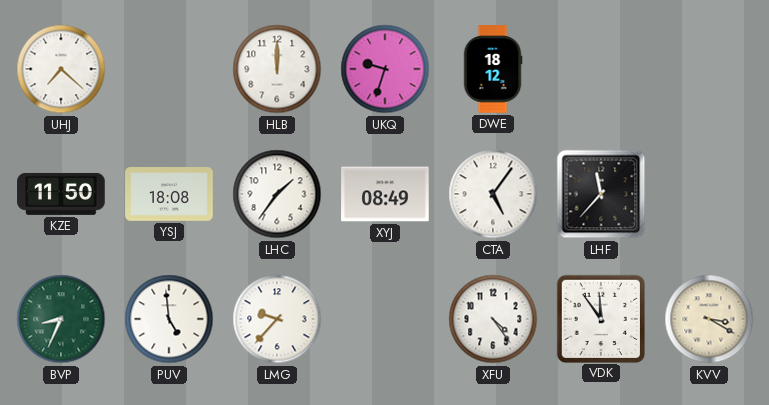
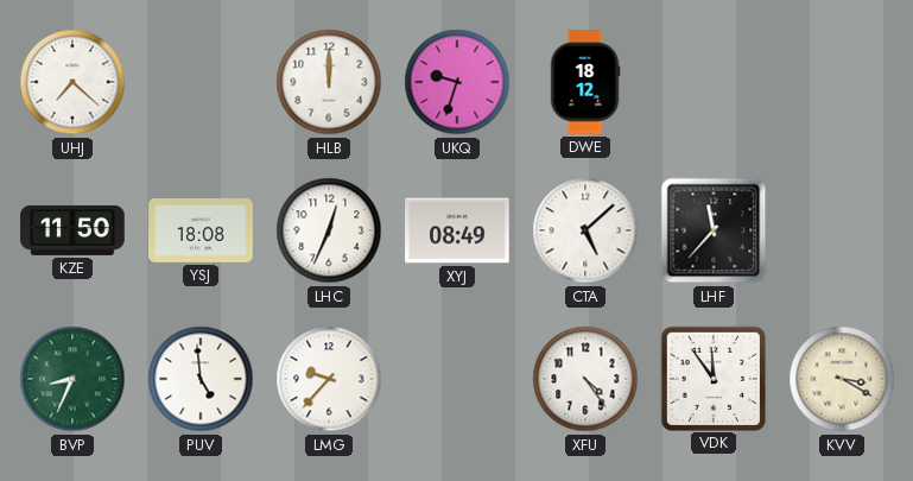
LHC: 1:36 -> 12:34
CTA: 5:06 -> 5:08
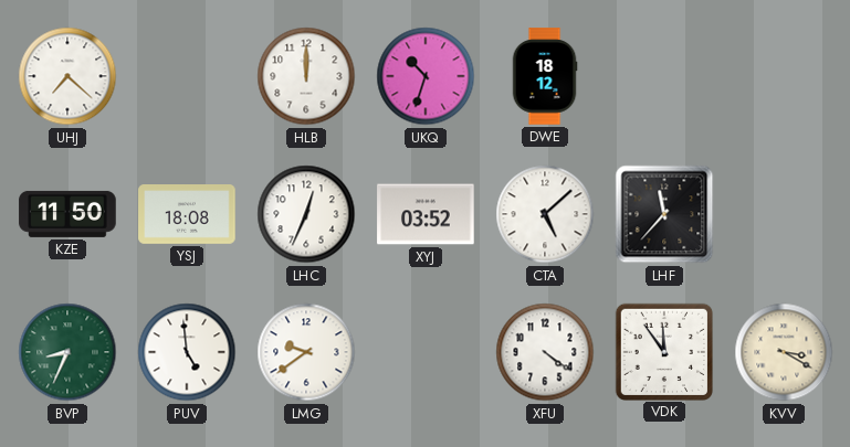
UKQ: 9:33 -> 10:33
XYJ: 08:49 -> 03:52
LMG: 9:37 -> 9:39
XFU: 4:24 -> 4:21
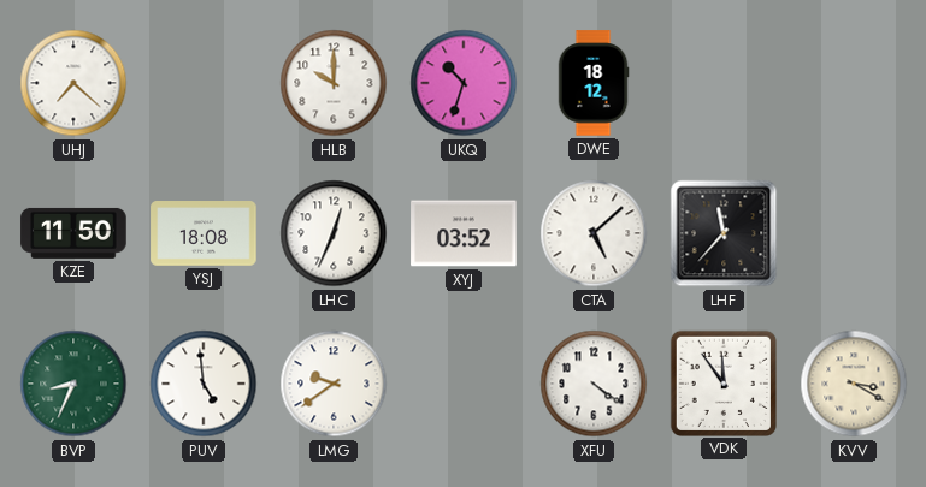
HLB: 12:00 -> 10:00
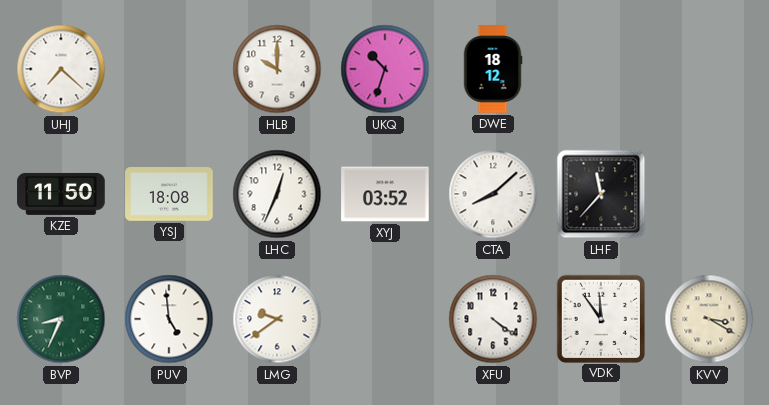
CTA: 5:08 -> 8:08
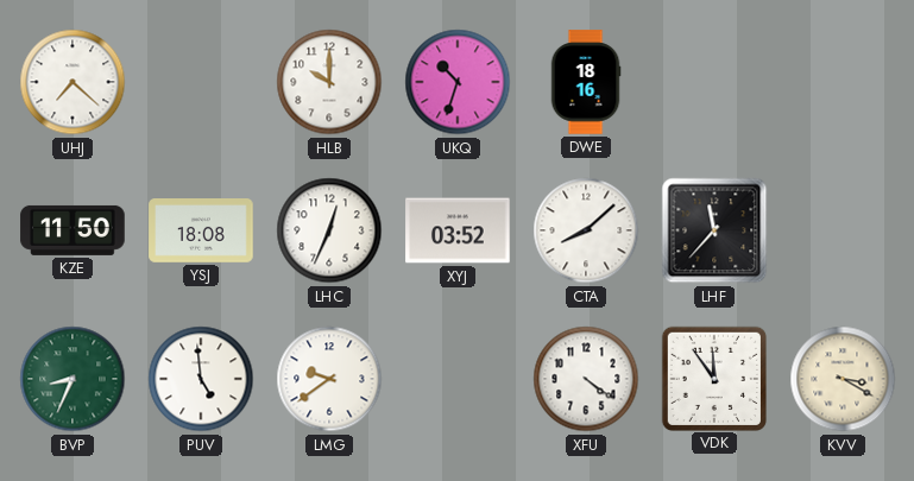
DWE: 18:12 -> 18:16
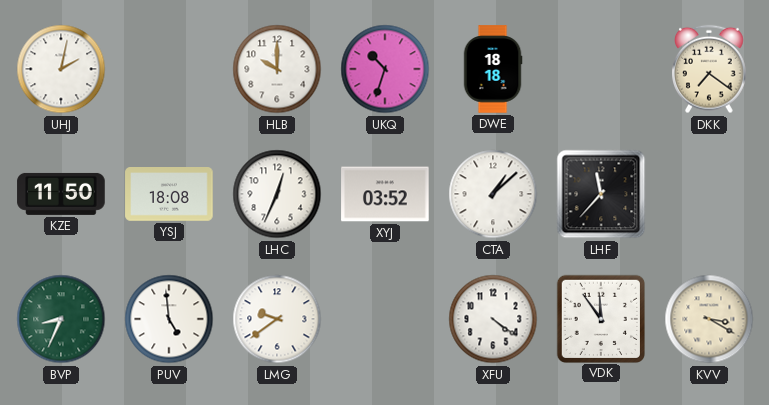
UHJ: 7:22 -> 2:02
DWE: 18:16 -> 18:18
DKK: none -> 7:21
CTA: 8:08 -> 1:08
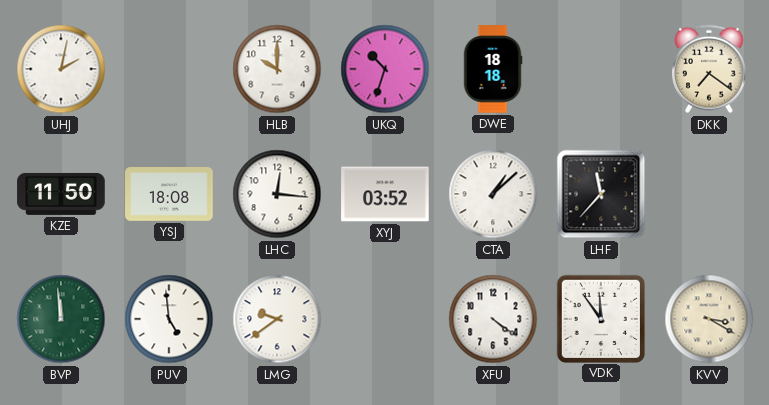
LHC: 12:34 -> 12:16
BVP: 8:34 -> 11:59
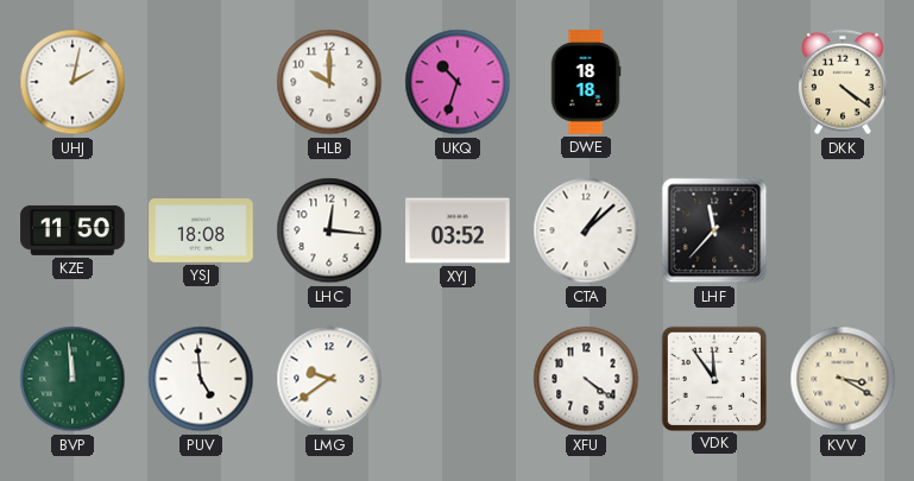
DKK: 7:21 -> 4:21
